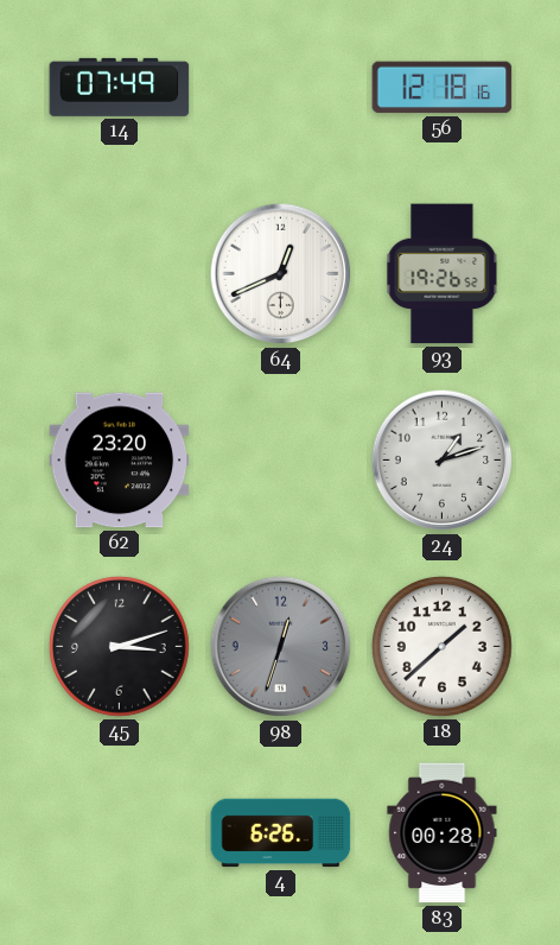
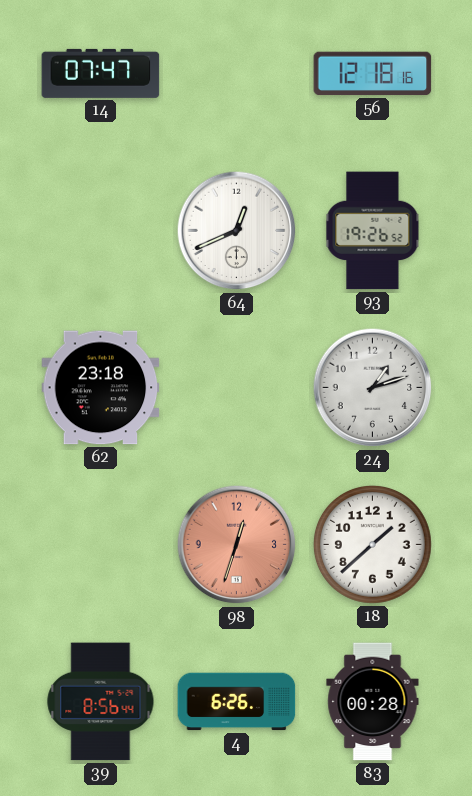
14: 07:49 -> 07:47
62: 23:20 -> 23:18
45: 3:12 -> none
98 dial: grey -> salmon
39: none -> 8:56
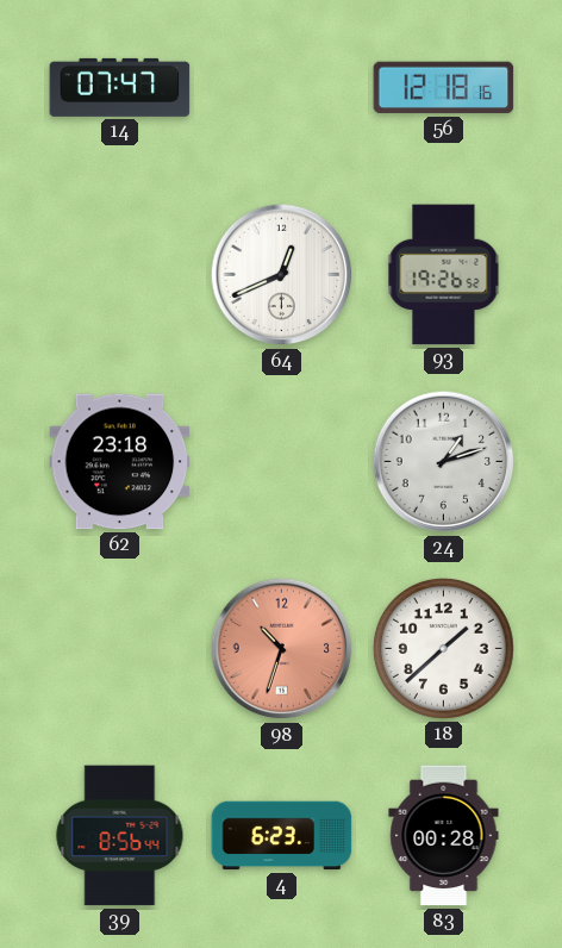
98: 12:33 -> 10:33
4: 6:26 -> 6:23
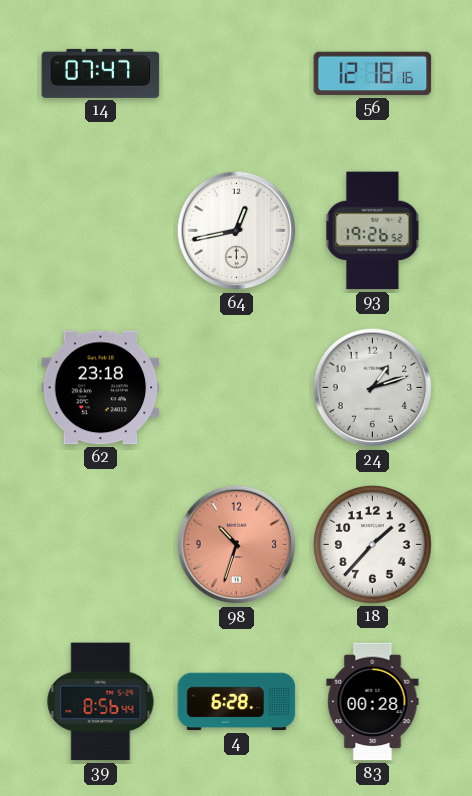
64: 12:41 -> 12:43
18: 1:38 -> 1:37
4: 6:23 -> 6:28
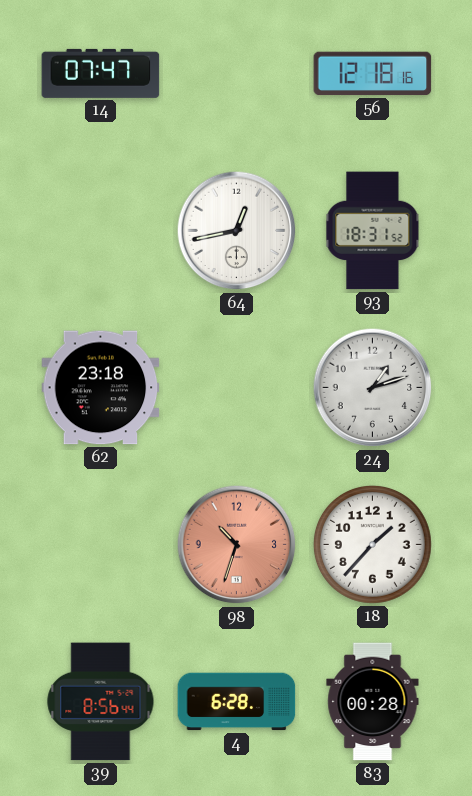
93: 19:26 -> 18:31
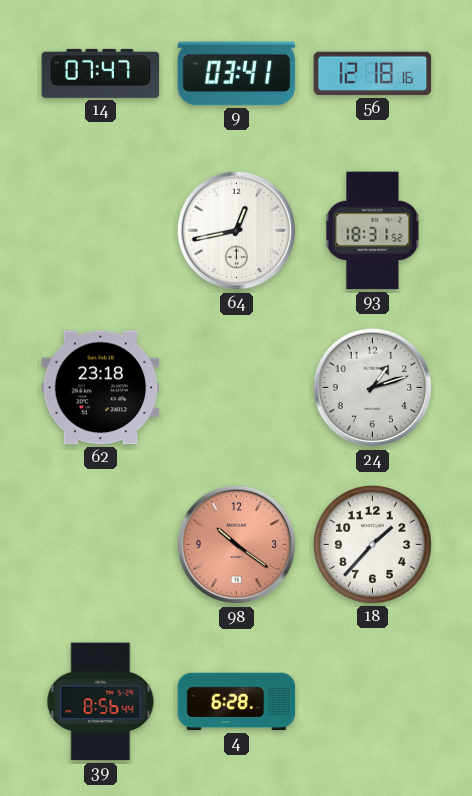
9: none -> 03:41
98: 10:33 -> 10:21
83: 00:28 -> none
